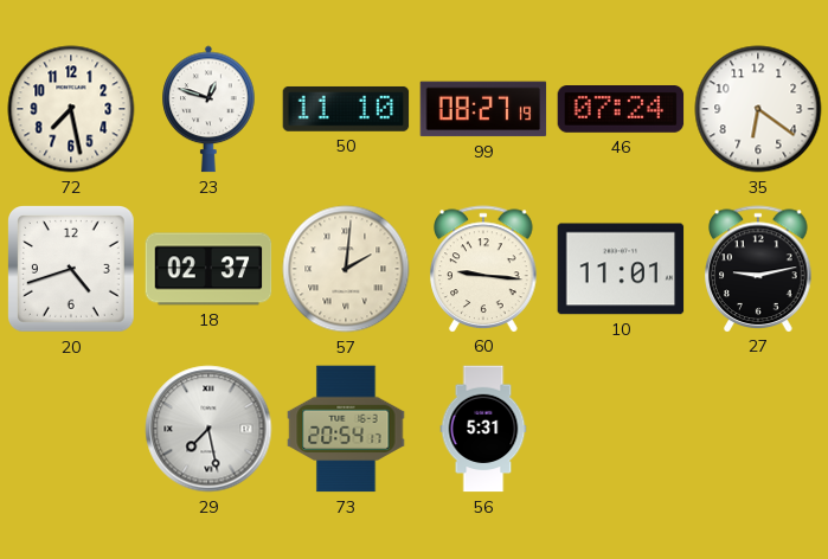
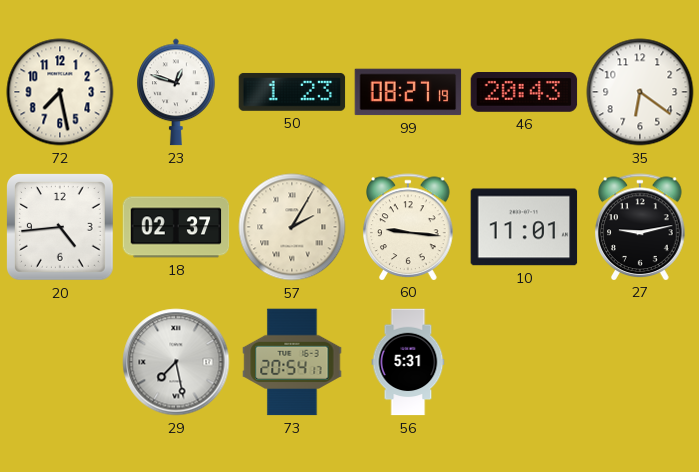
50: 11:10 -> 1:23
46: 07:24 -> 20:43
20: 4:42 -> 4:44
57: 2:01 -> 2:05
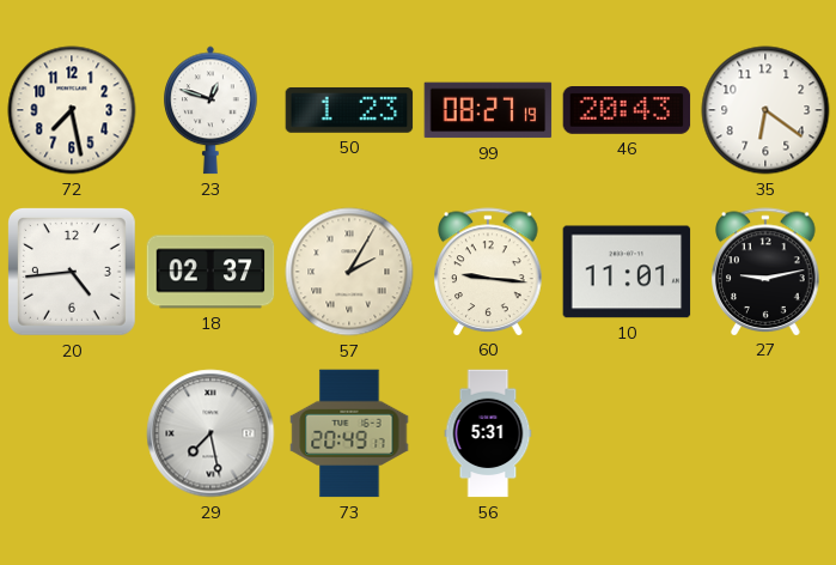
73: 20:54 -> 20:49
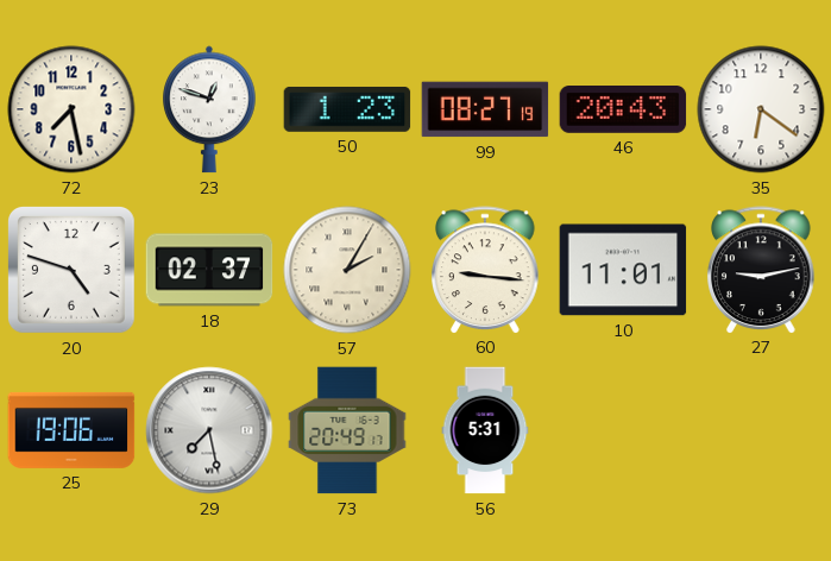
20: 4:44 -> 4:48
25: none -> 19:06
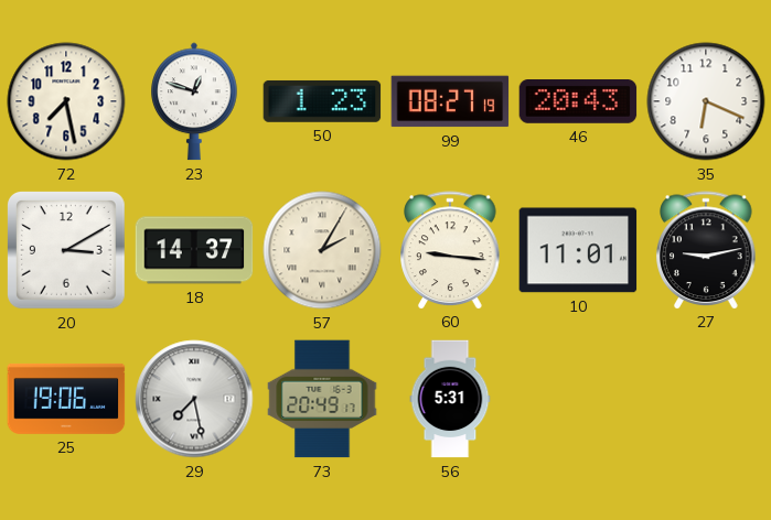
35: 6:21 -> 6:19
20: 4:48 -> 3:10
18: 02:37 -> 14:37
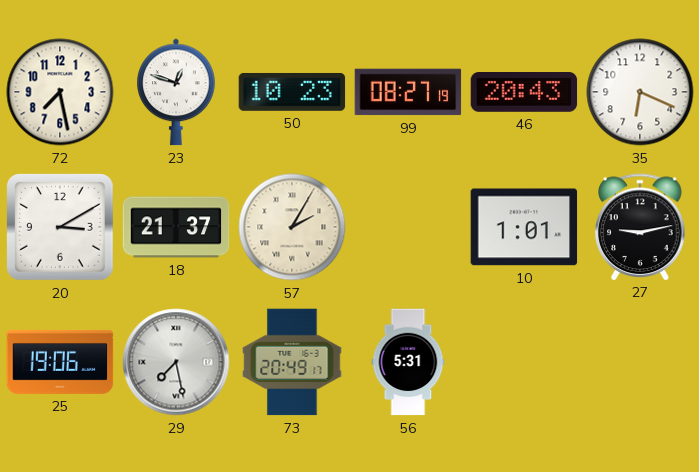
50: 1:23 -> 10:23
18: 14:37 -> 21:37
60: 9:16 -> none
10: 11:01 -> 1:01
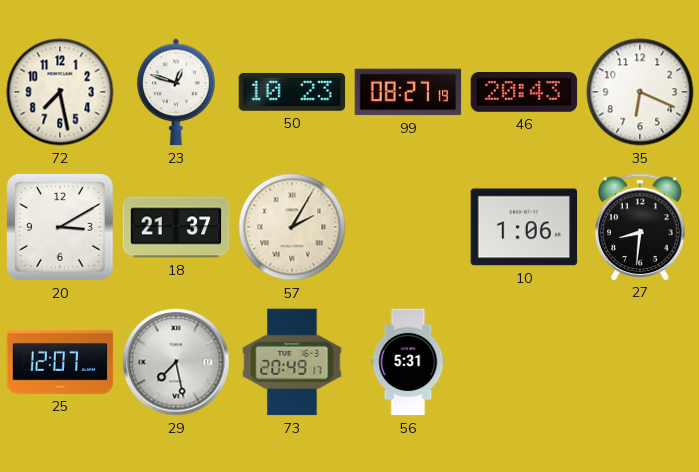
10: 1:01 -> 1:06
27: 9:13 -> 8:31
25: 19:06 -> 12:07
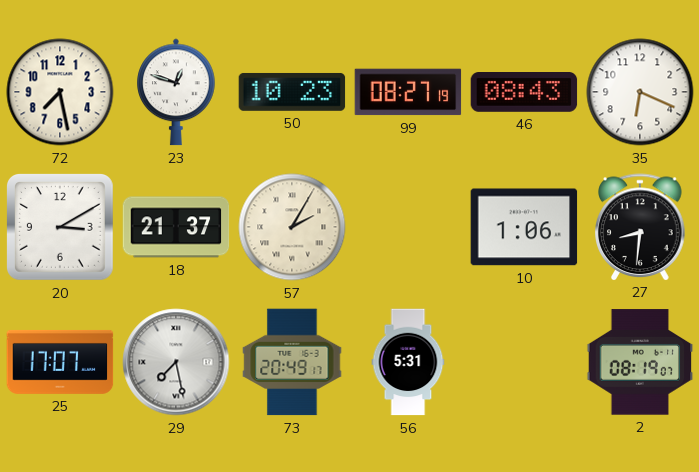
46: 20:43 -> 08:43
25: 12:07 -> 17:07
2: none -> 08:19
